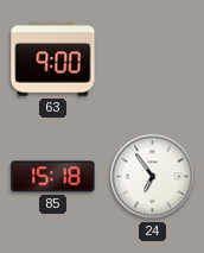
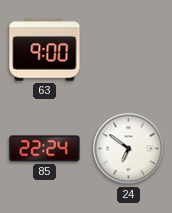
85: 15:18 -> 22:24
24: 6:54 -> 6:51
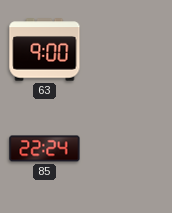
24: 6:51 -> none
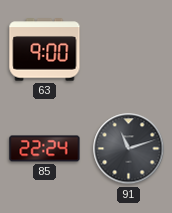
91: none -> 11:12
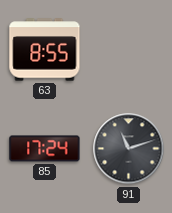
63: 9:00 -> 8:55
85: 22:24 -> 17:24
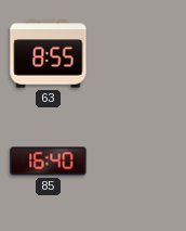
85: 17:24 -> 16:40
91: 11:12 -> none
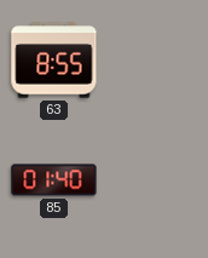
85: 16:40 -> 01:40
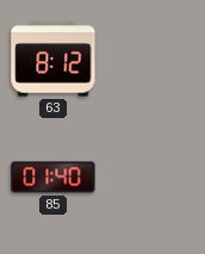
63: 8:55 -> 8:12
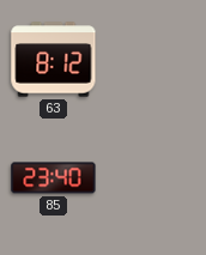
85: 01:40 -> 23:40
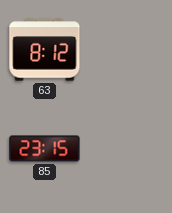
85: 23:40 -> 23:15
